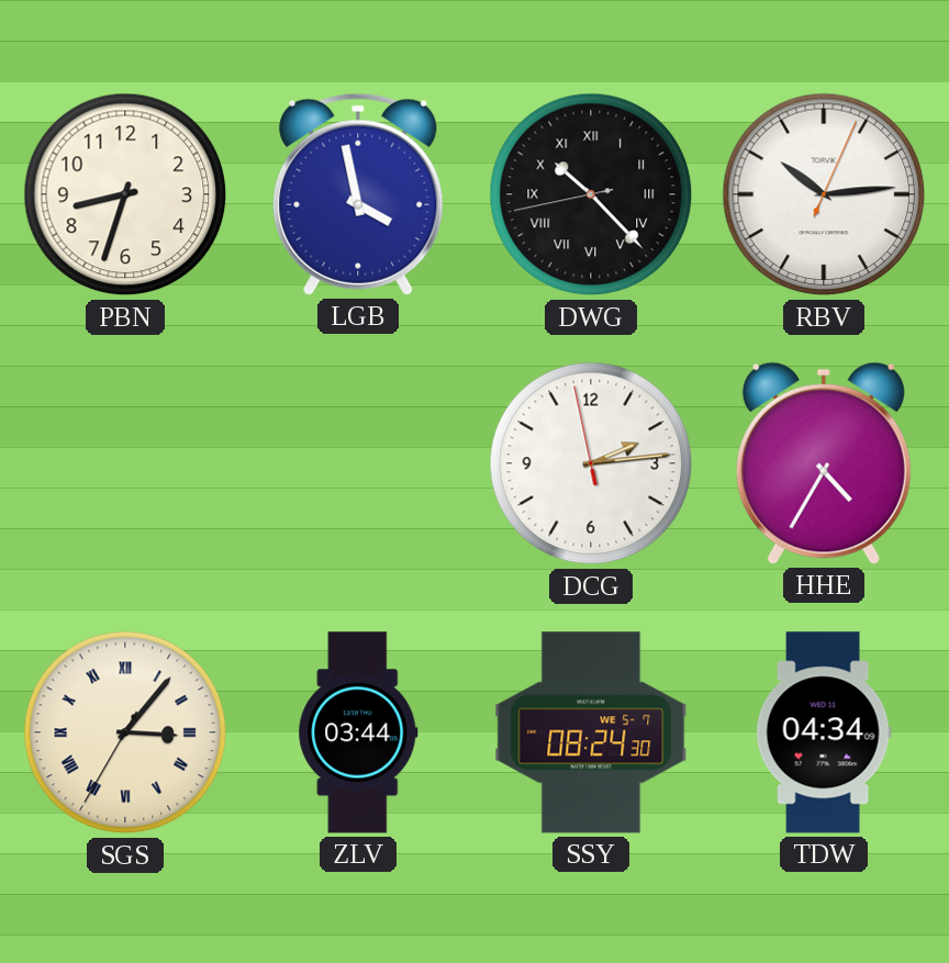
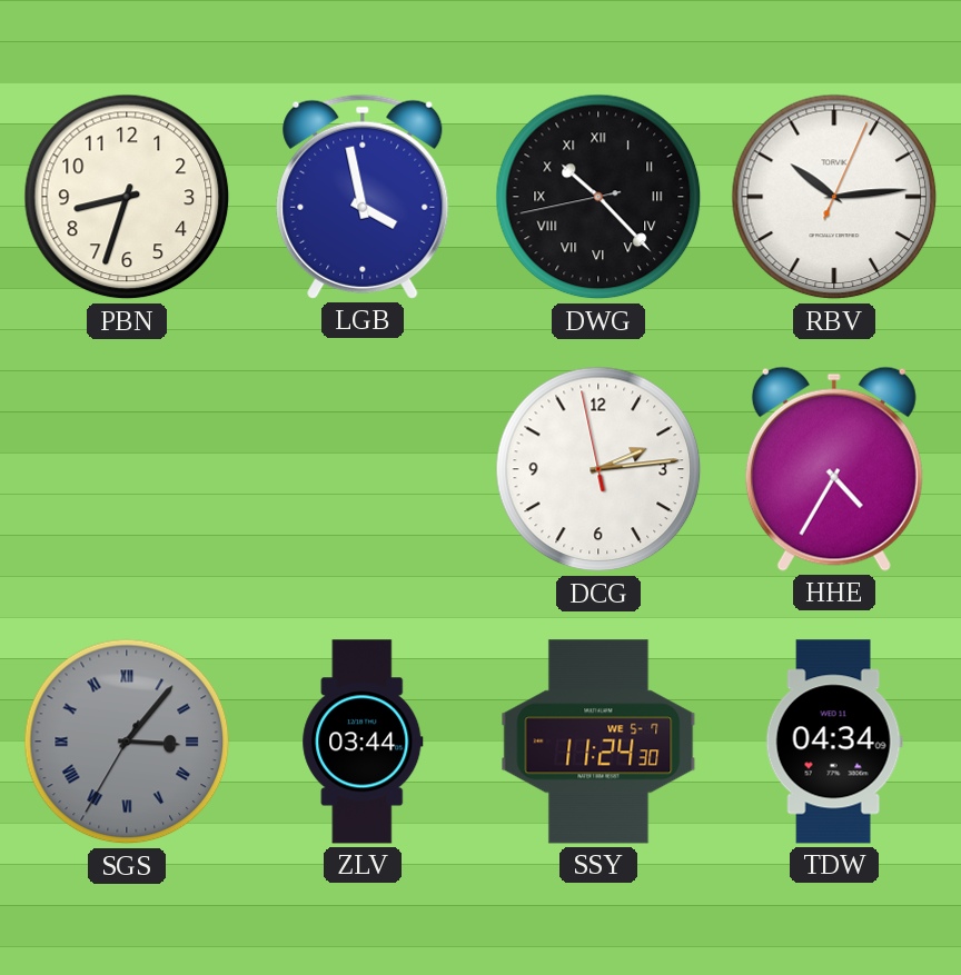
SGS dial: cream -> grey
SSY: 08:24 -> 11:24
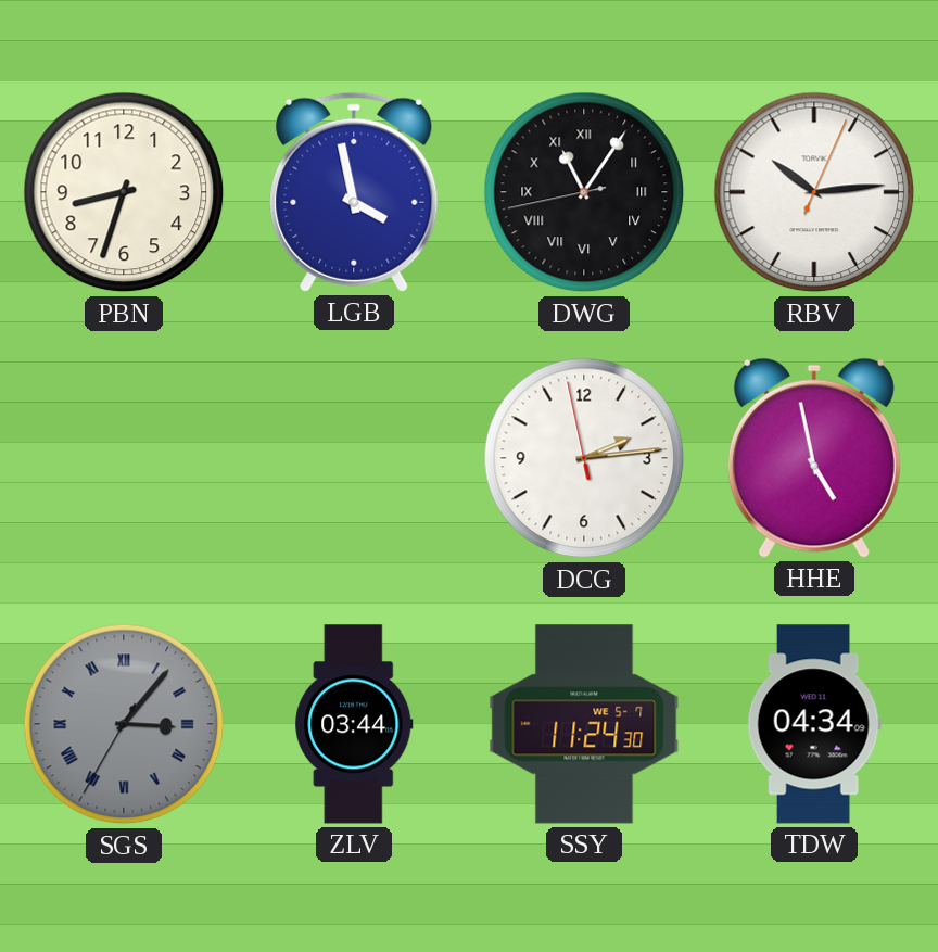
DWG: 10:22 -> 11:05
HHE: 4:35 -> 4:58
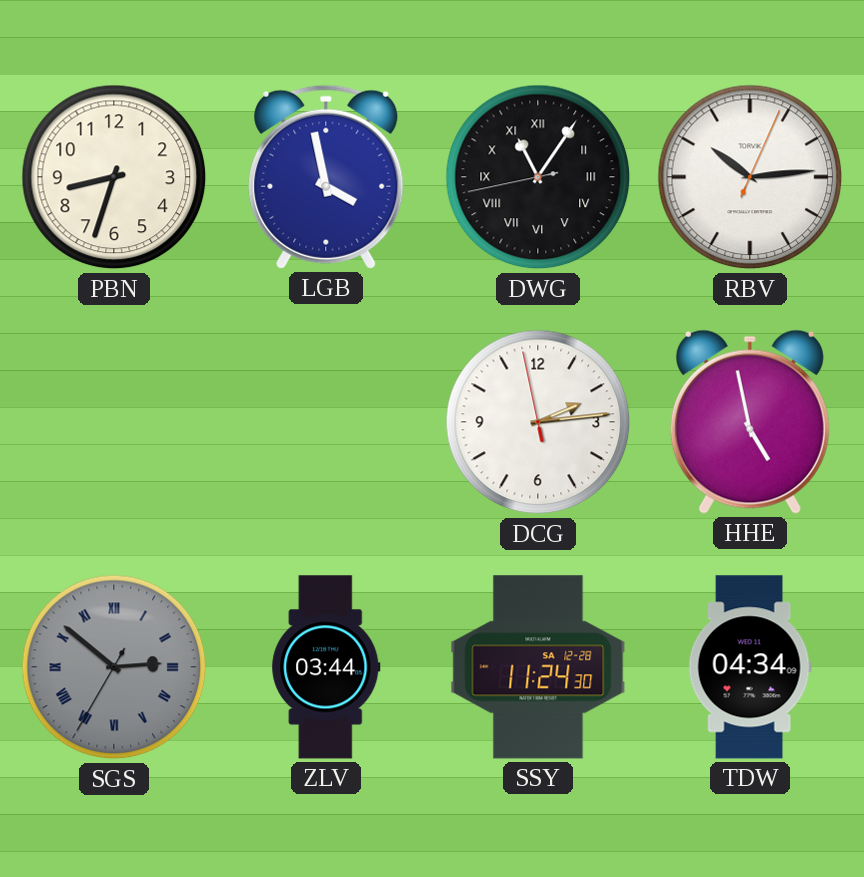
SGS: 3:06 -> 2:51
SSY date: WE 5-7 -> SA 12-28
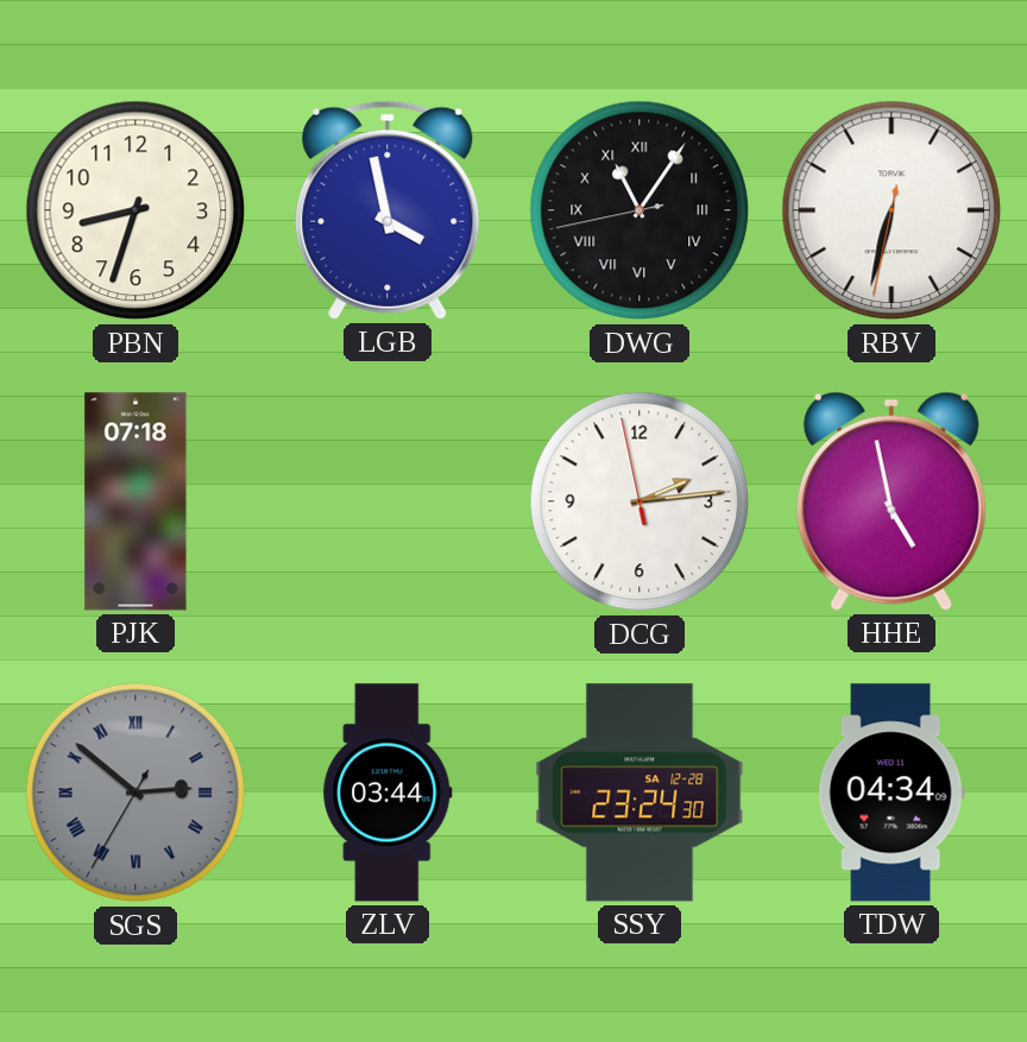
RBV: 10:14 -> 6:32
PJK: none -> 07:18
SSY: 11:24 -> 23:24
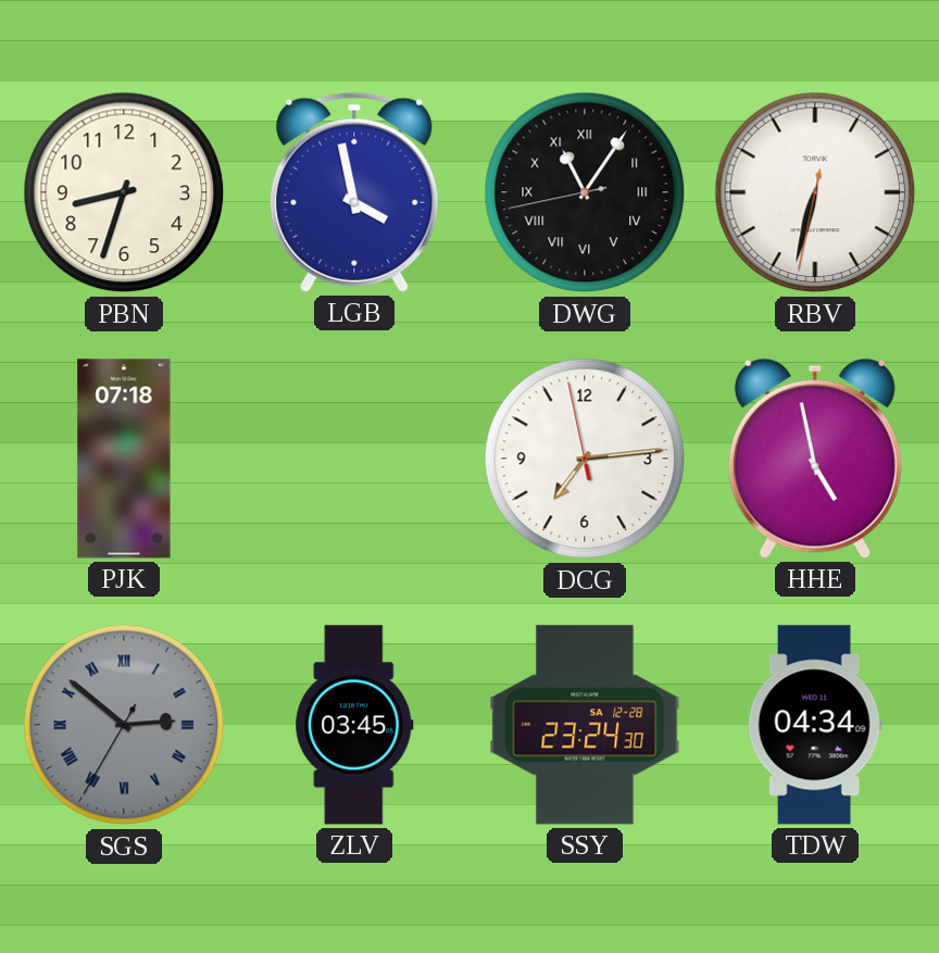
DCG: 2:13 -> 7:13
ZLV: 03:44 -> 03:45
